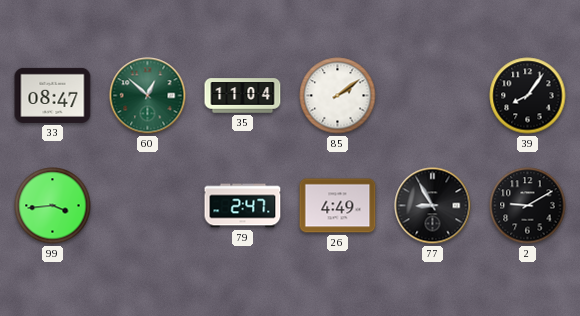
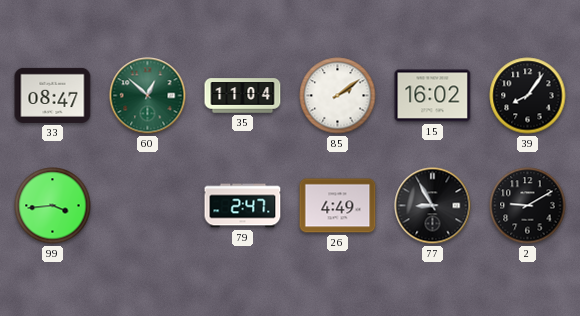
15: none -> 16:02
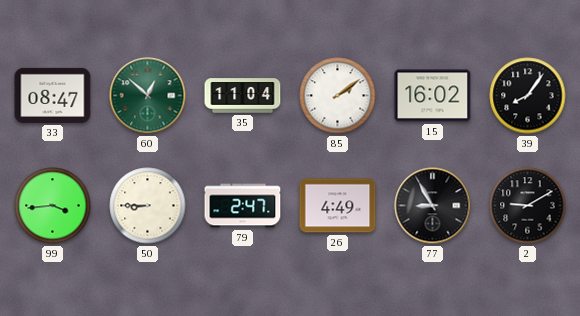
50: none -> 8:45
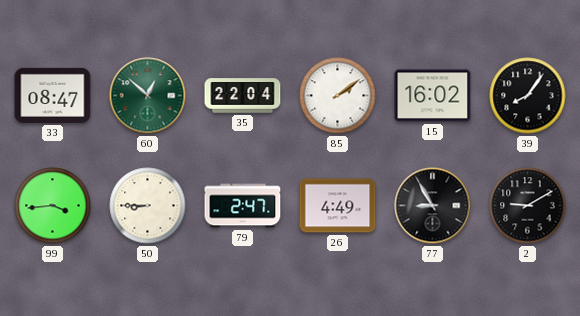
35: 11:04 -> 22:04
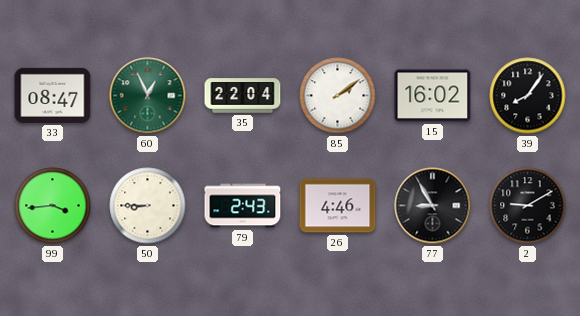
60: 12:52 -> 12:56
79: 2:47 -> 2:43
26: 4:49 -> 4:46
